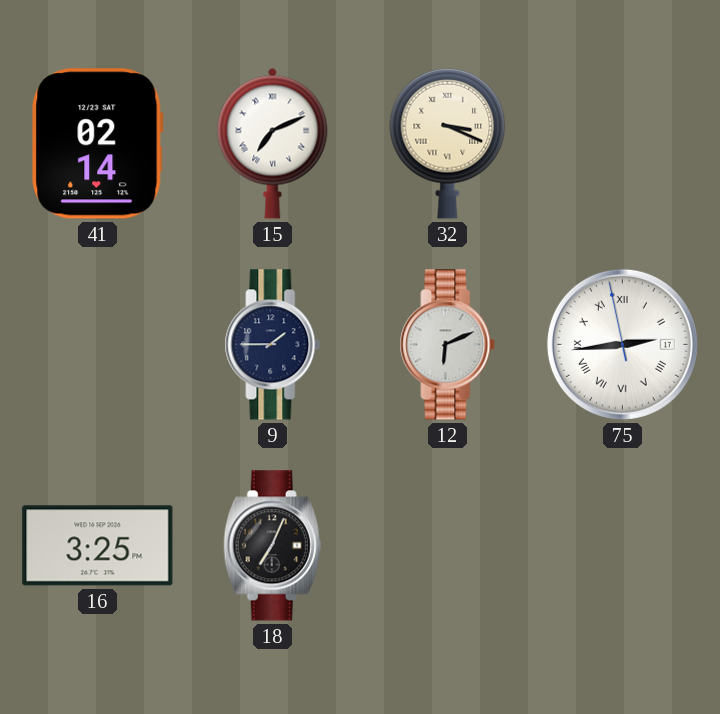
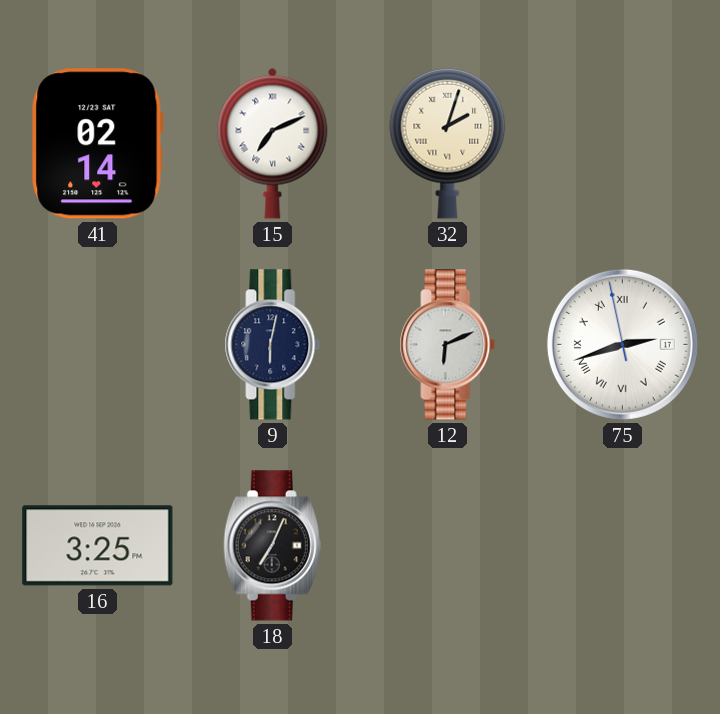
32: 3:19 -> 2:03
9: 1:45 -> 6:02
75: 2:43 -> 2:41
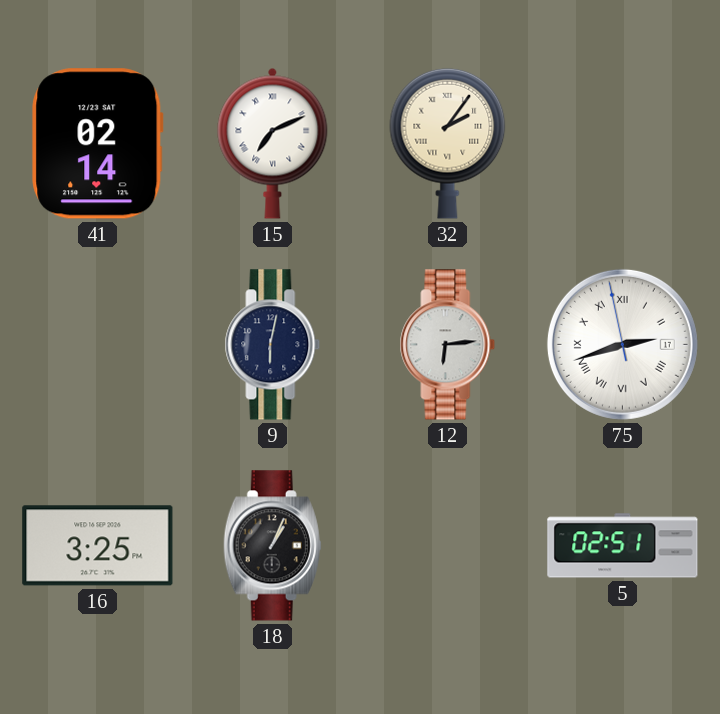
32: 2:03 -> 2:06
12: 6:11 -> 6:14
18: 7:04 -> 1:04
5: none -> 02:51
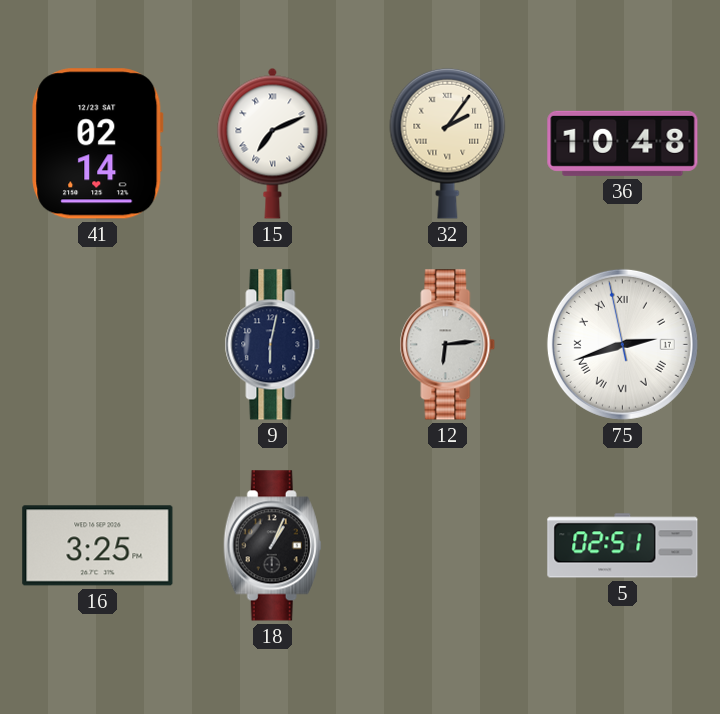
36: none -> 10:48
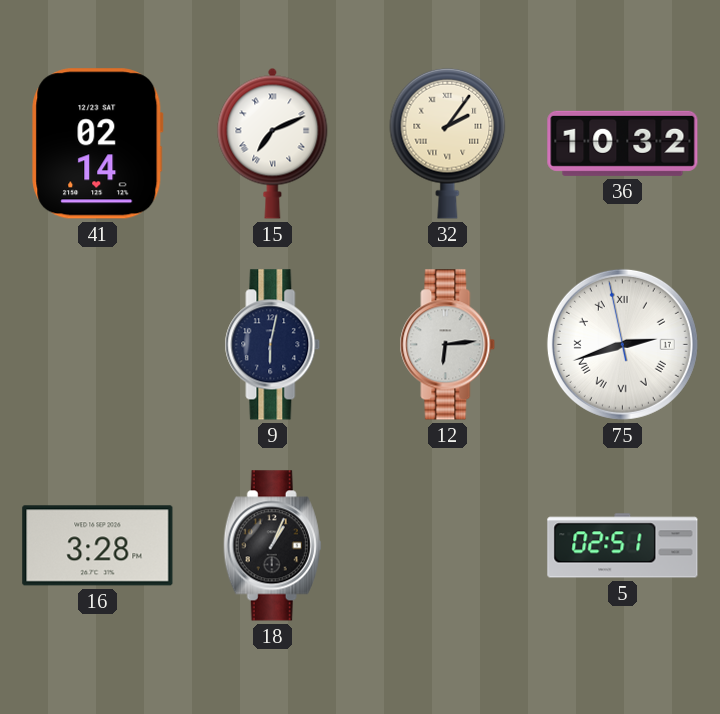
36: 10:48 -> 10:32
16: 3:25 -> 3:28
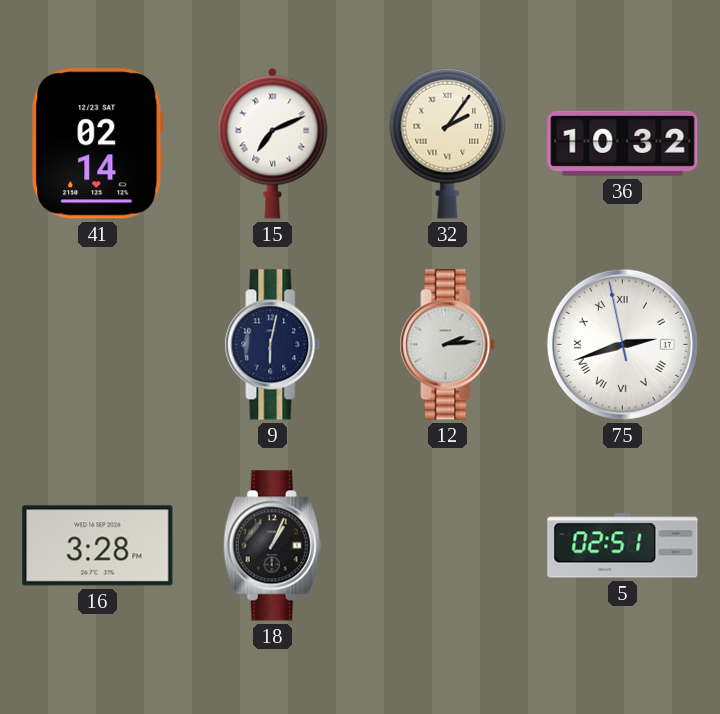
12: 6:14 -> 2:14
